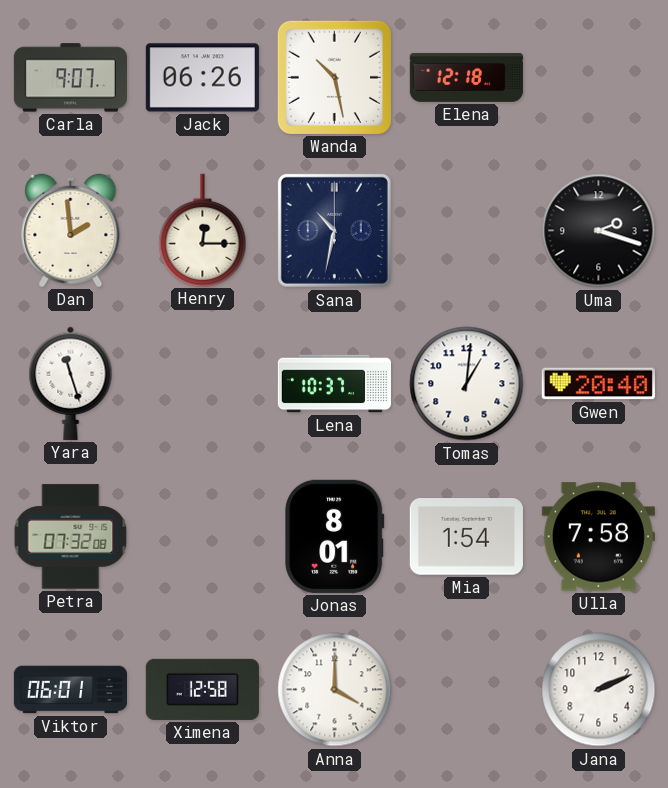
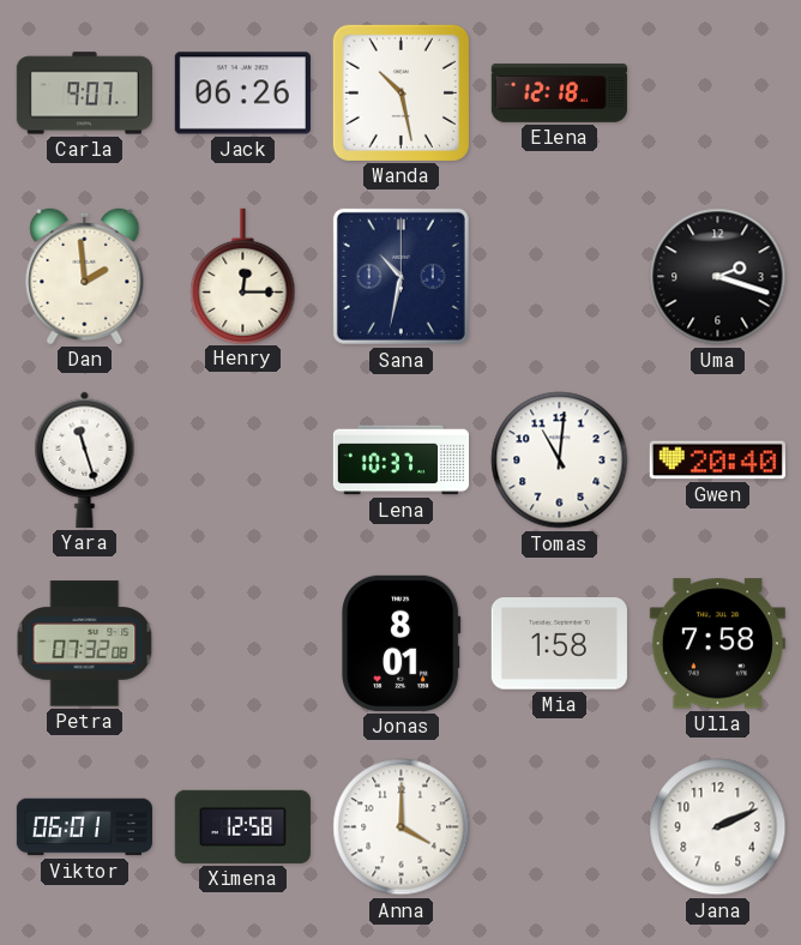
Tomas: 1:01 -> 11:01
Mia: 1:54 -> 1:58
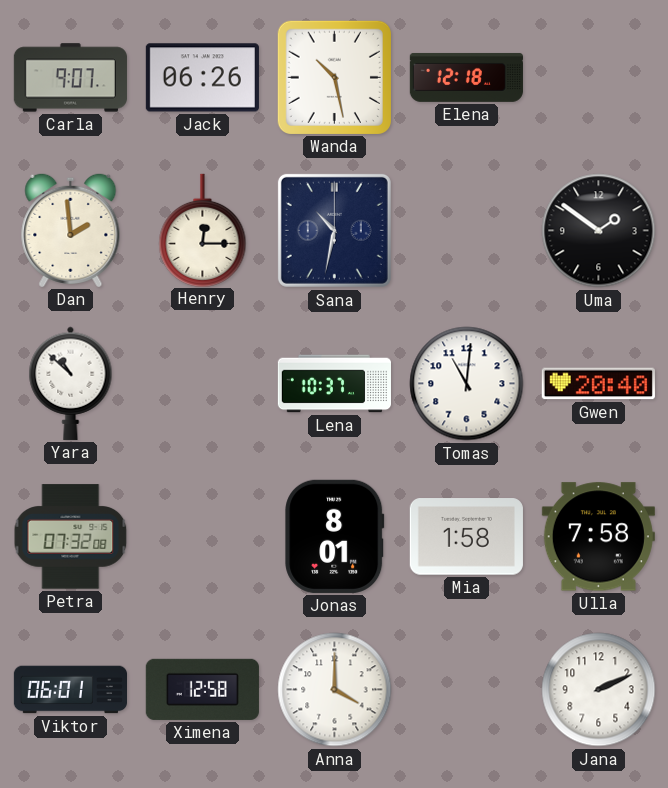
Uma: 2:18 -> 1:51
Yara: 11:27 -> 10:52
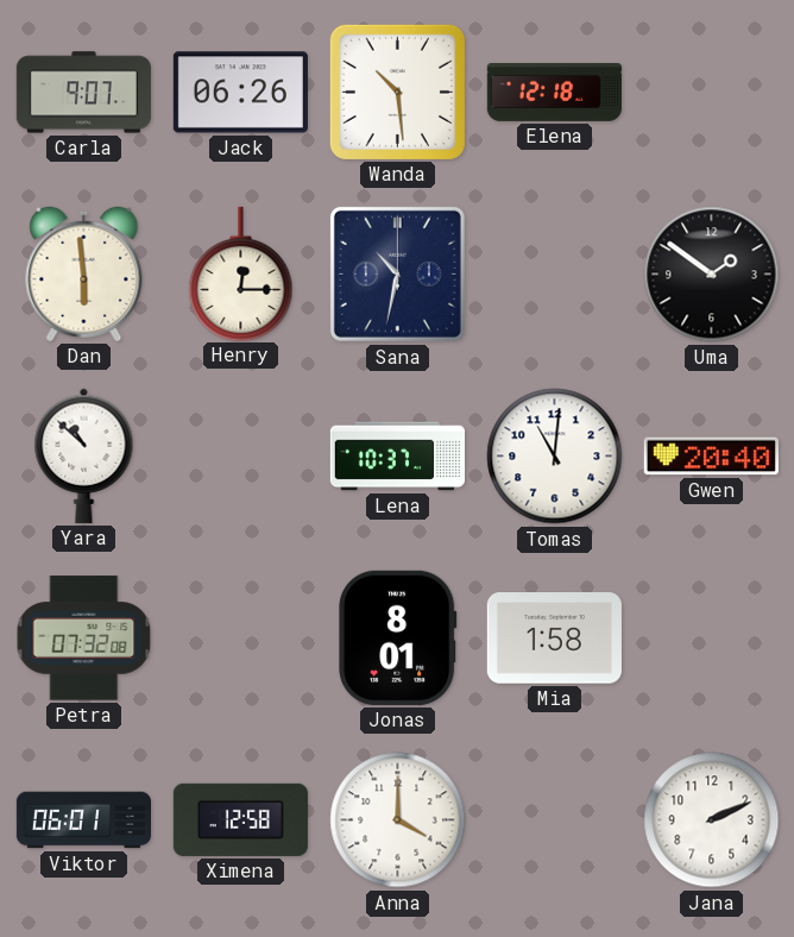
Wanda: 10:28 -> 10:29
Dan: 1:59 -> 5:59
Ulla: 7:58 -> none
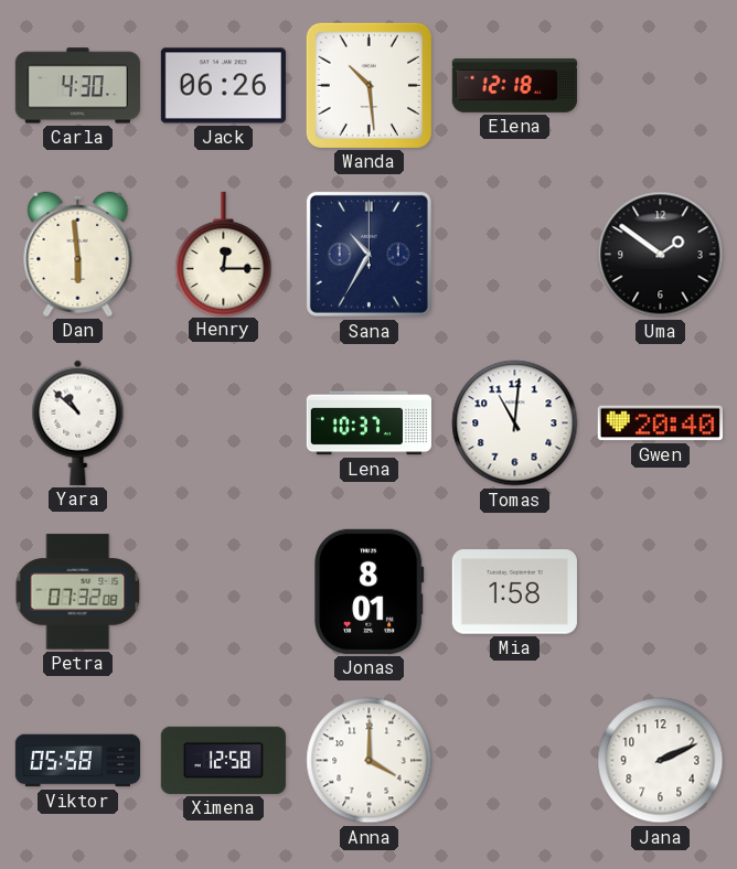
Carla: 9:07 -> 4:30
Sana: 10:32 -> 10:35
Viktor: 06:01 -> 05:58
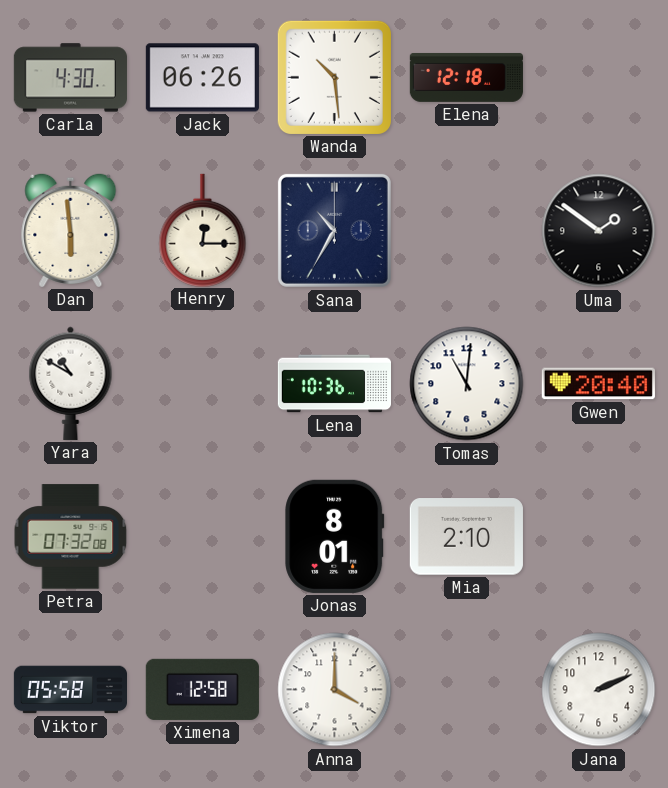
Yara: 10:52 -> 10:50
Lena: 10:37 -> 10:36
Mia: 1:58 -> 2:10
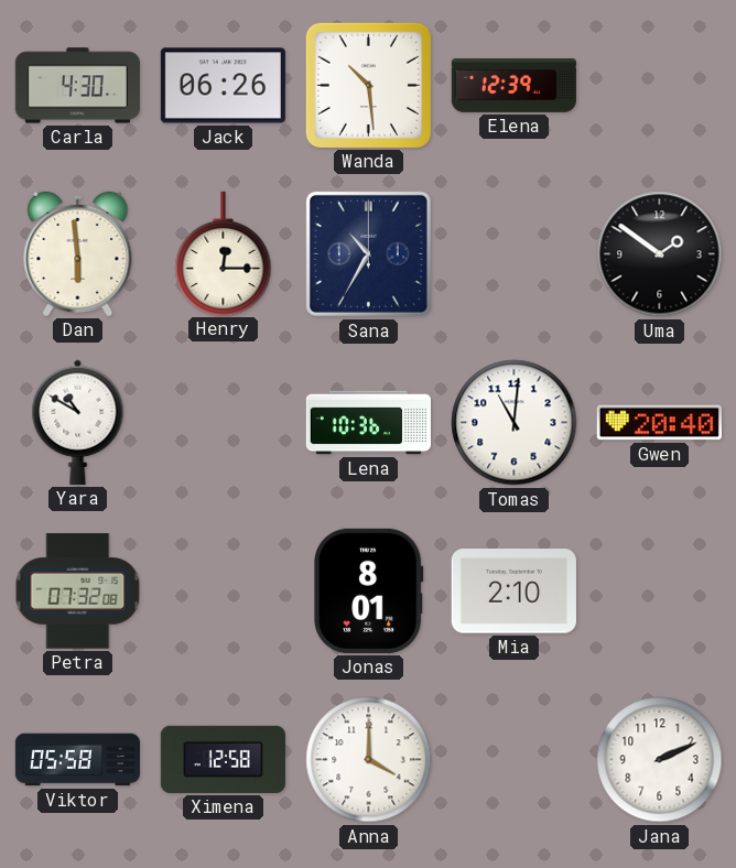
Elena: 12:18 -> 12:39
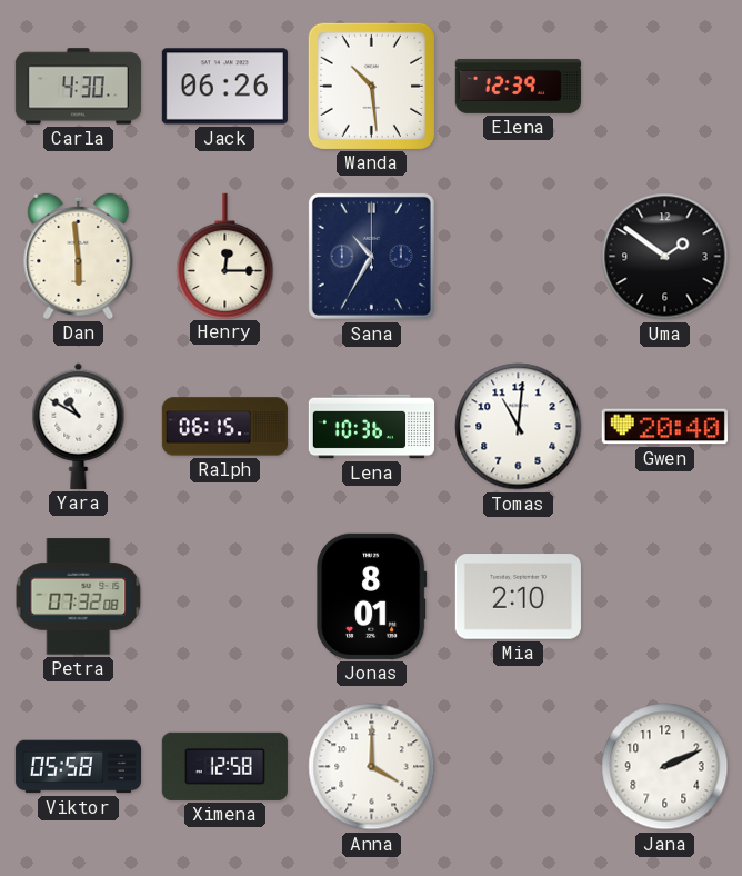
Ralph: none -> 06:15
